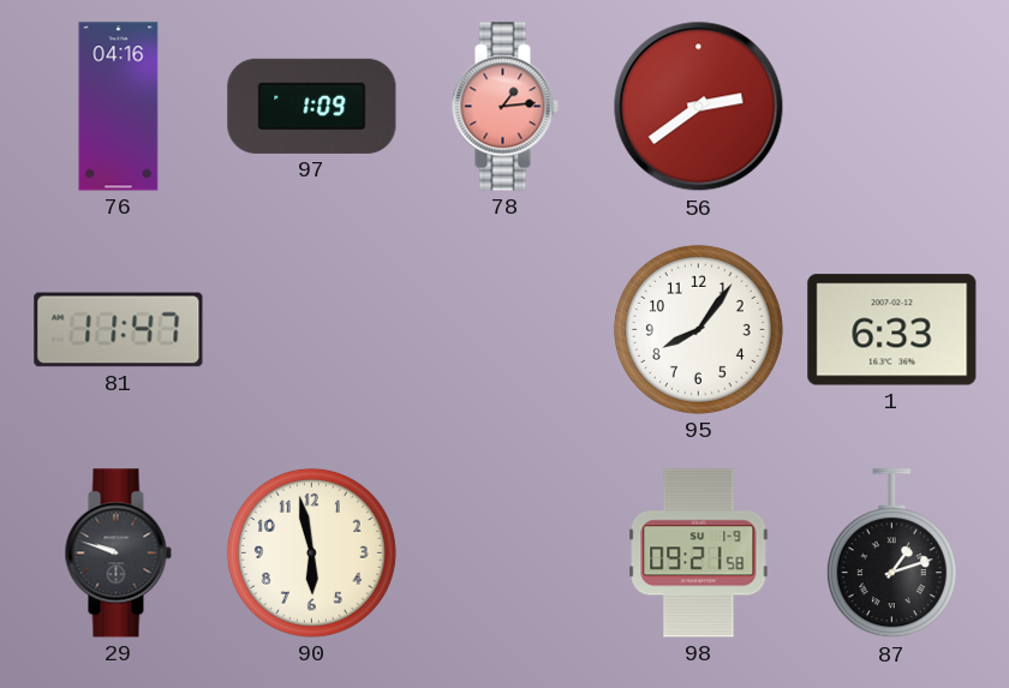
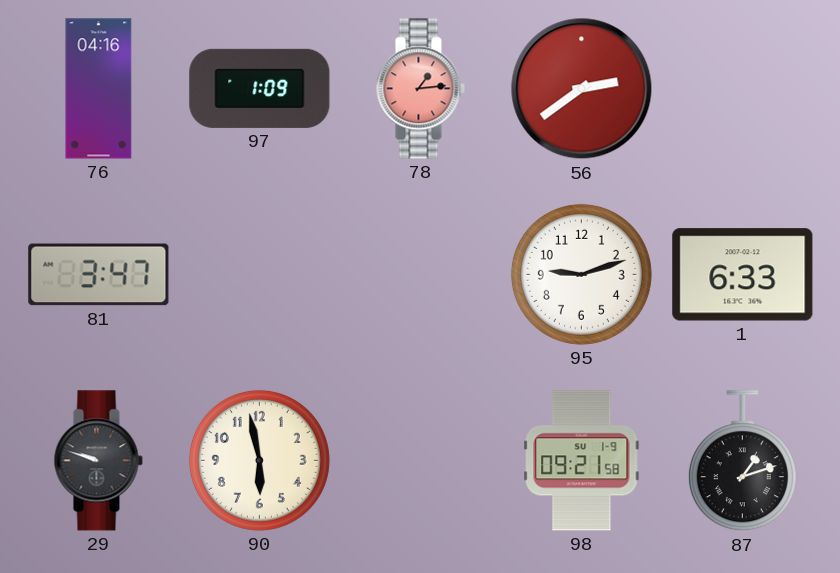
81: 11:47 -> 3:47
95: 8:06 -> 9:12
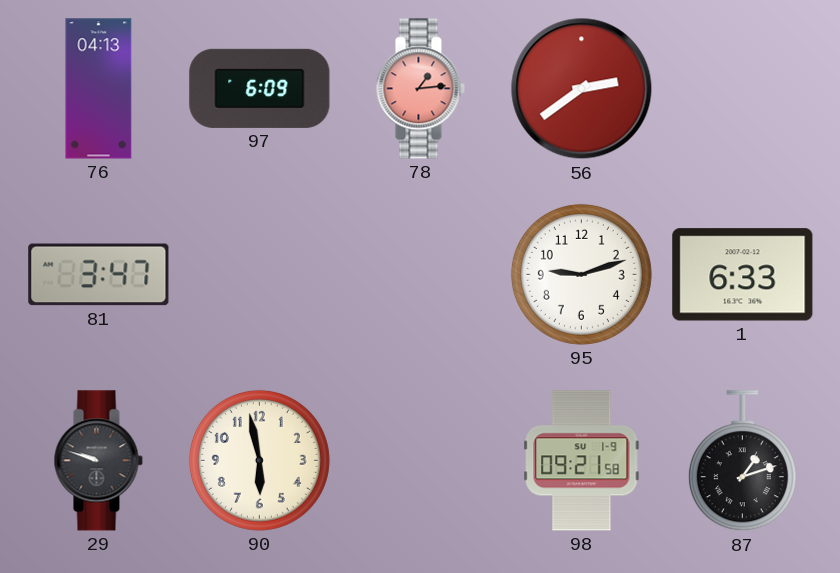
76: 04:16 -> 04:13
97: 1:09 -> 6:09
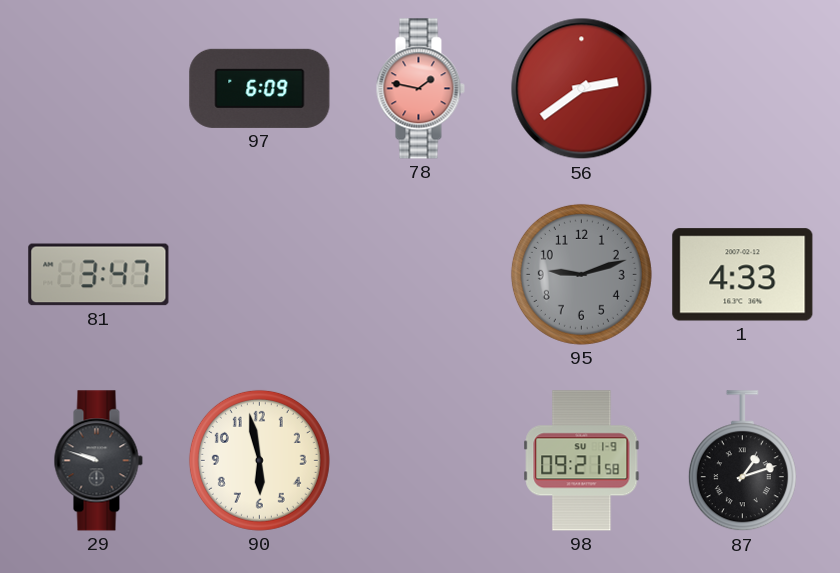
76: 04:13 -> none
78: 1:14 -> 1:47
95 dial: white -> grey
1: 6:33 -> 4:33
